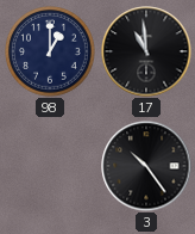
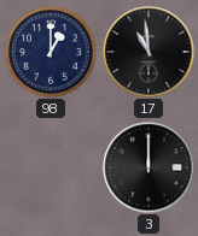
3: 10:24 -> 12:00
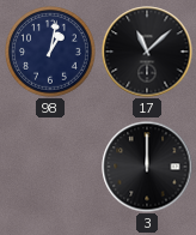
98: 1:00 -> 1:02
17: 10:59 -> 11:08
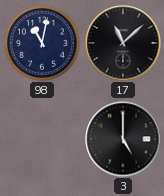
98: 1:02 -> 11:02
3: 12:00 -> 5:00
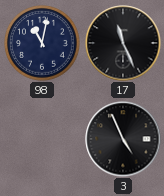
17: 11:08 -> 11:26
3: 5:00 -> 4:56
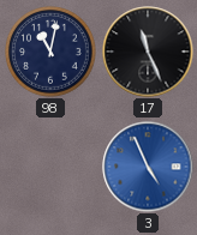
3 dial: black -> blue
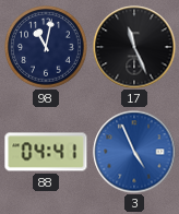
88: none -> 04:41
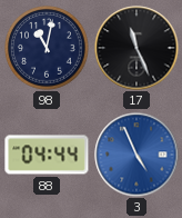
88: 04:41 -> 04:44
